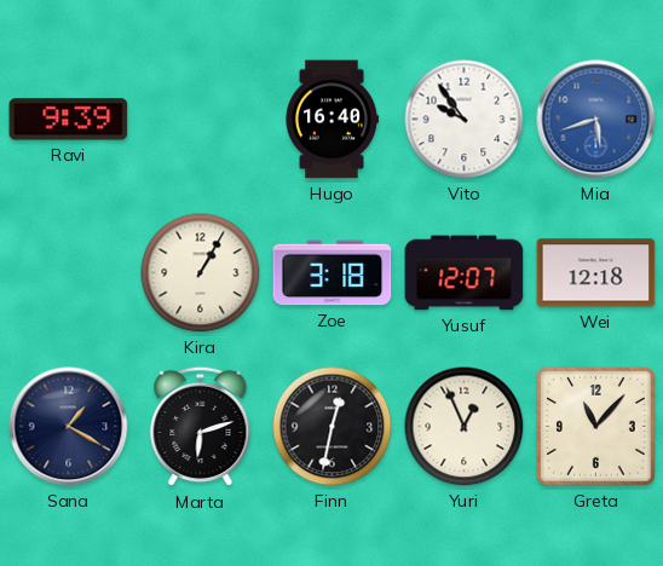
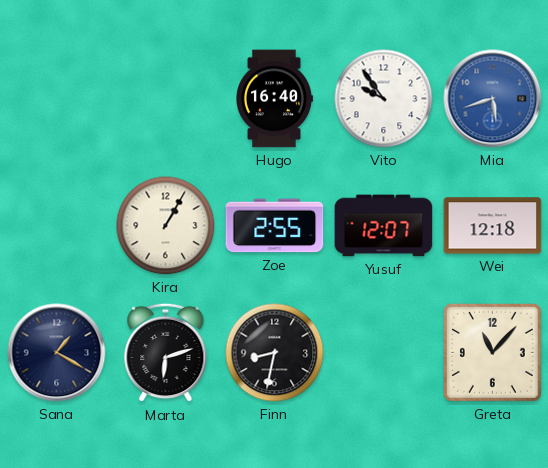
Ravi: 9:39 -> none
Zoe: 3:18 -> 2:55
Finn: 12:32 -> 8:32
Yuri: 12:56 -> none
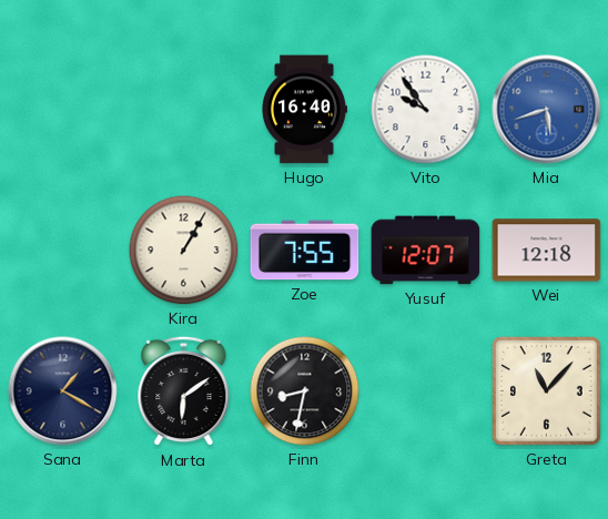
Zoe: 2:55 -> 7:55
Marta: 6:12 -> 6:09
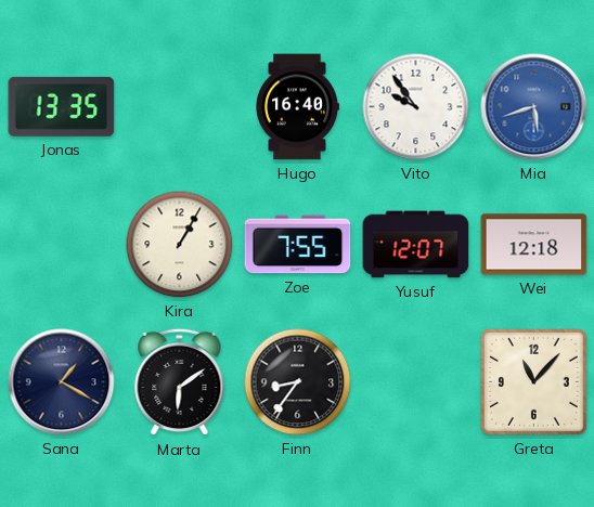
Jonas: none -> 13:35
Finn: 8:32 -> 8:36
